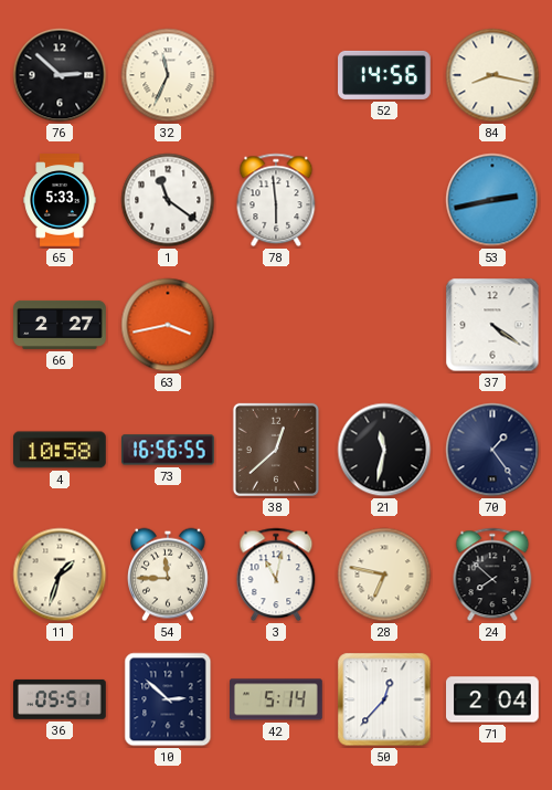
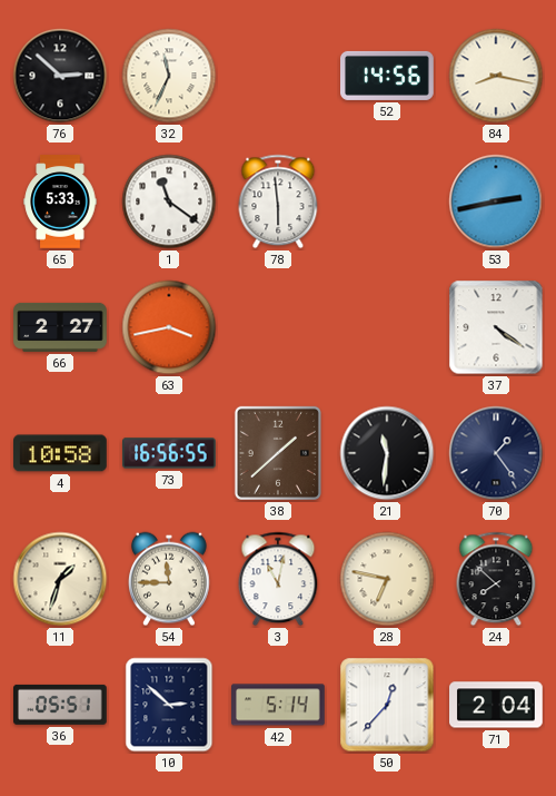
38: 12:38 -> 1:38
21: 11:32 -> 11:31
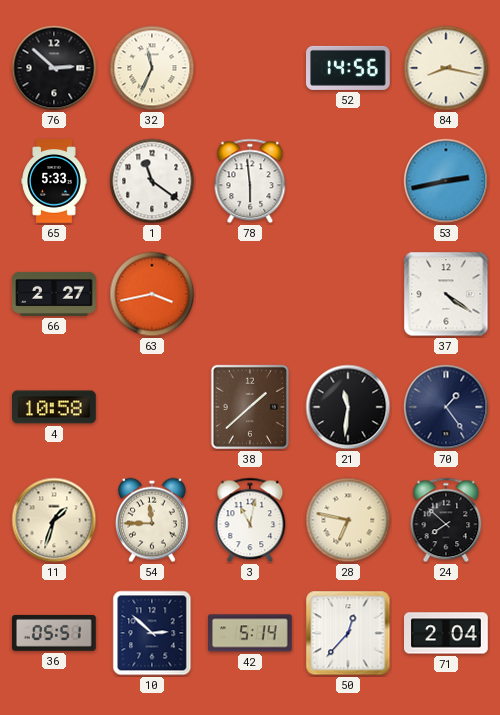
73: 16:56 -> none
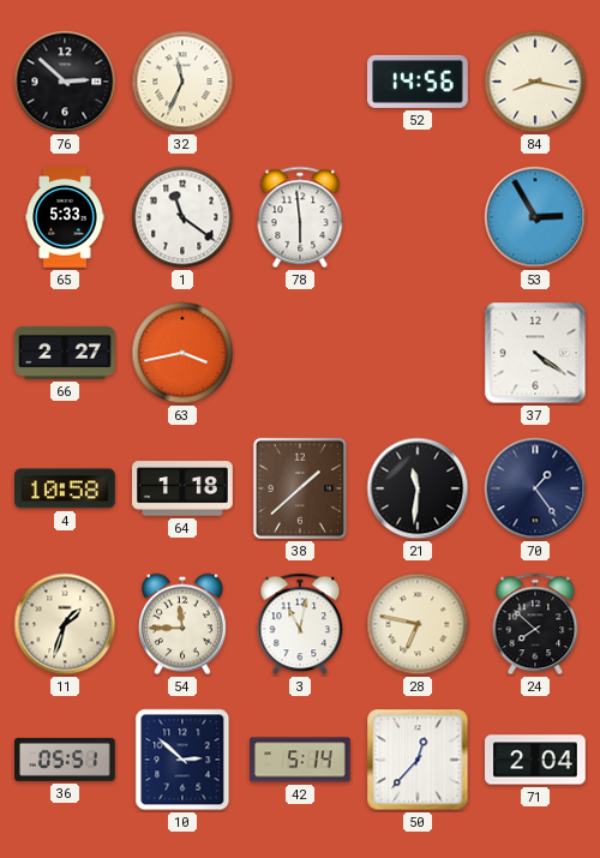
53: 2:43 -> 2:55
64: none -> 1:18
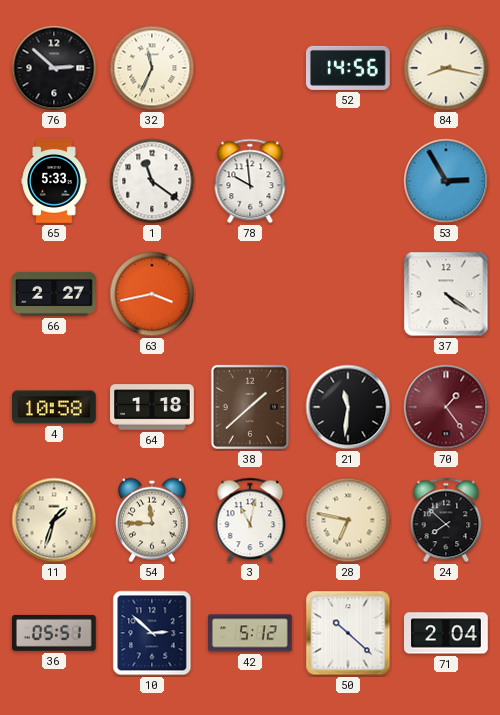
78: 5:59 -> 9:59
70 dial: navy -> burgundy
42: 5:14 -> 5:12
50: 12:37 -> 10:22
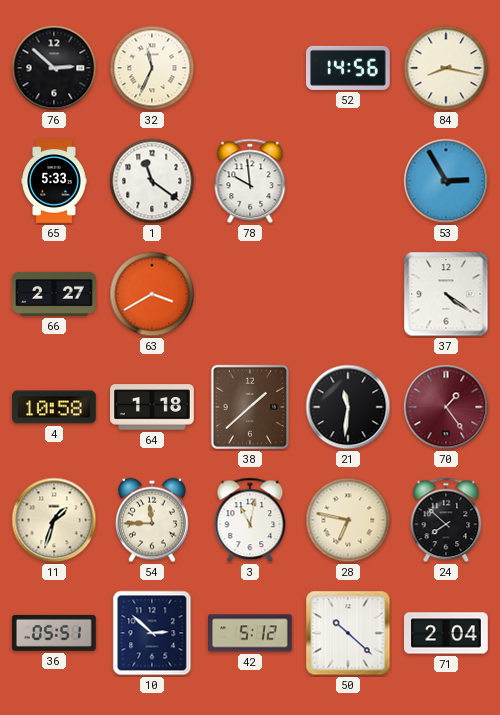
63: 3:43 -> 3:40
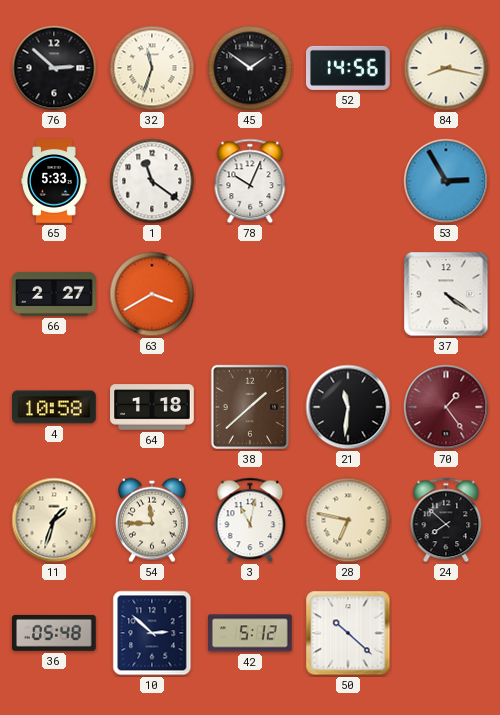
32: 11:34 -> 11:33
45: none -> 1:51
78: 9:59 -> 10:04
36: 05:51 -> 05:48
71: 2:04 -> none
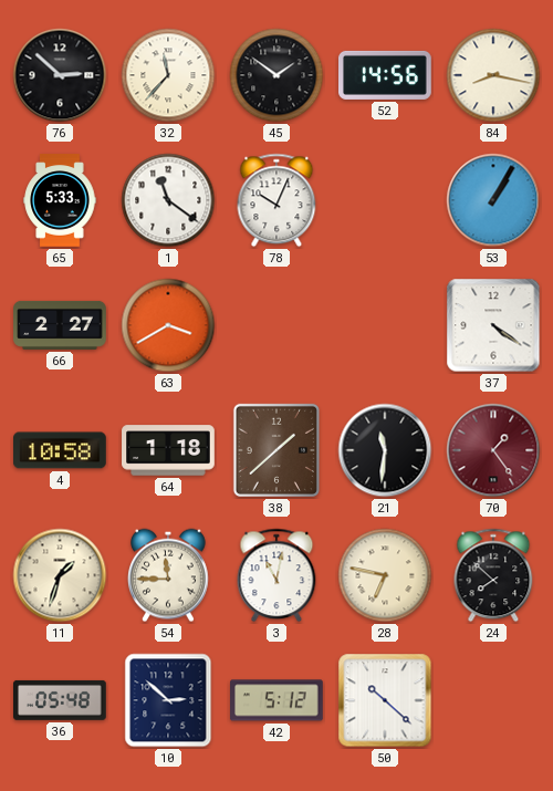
32: 11:33 -> 11:37
53: 2:55 -> 1:05
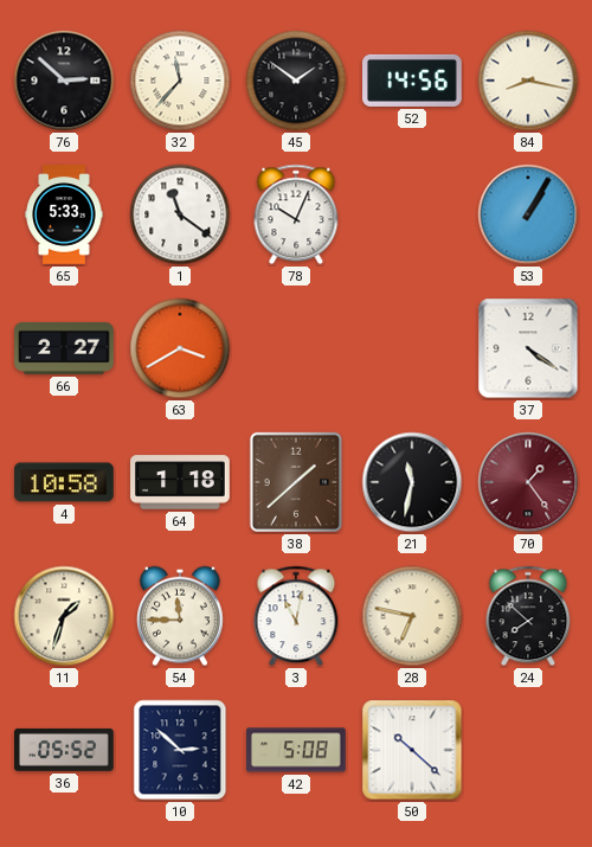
21: 11:31 -> 11:32
36: 05:48 -> 05:52
42: 5:12 -> 5:08
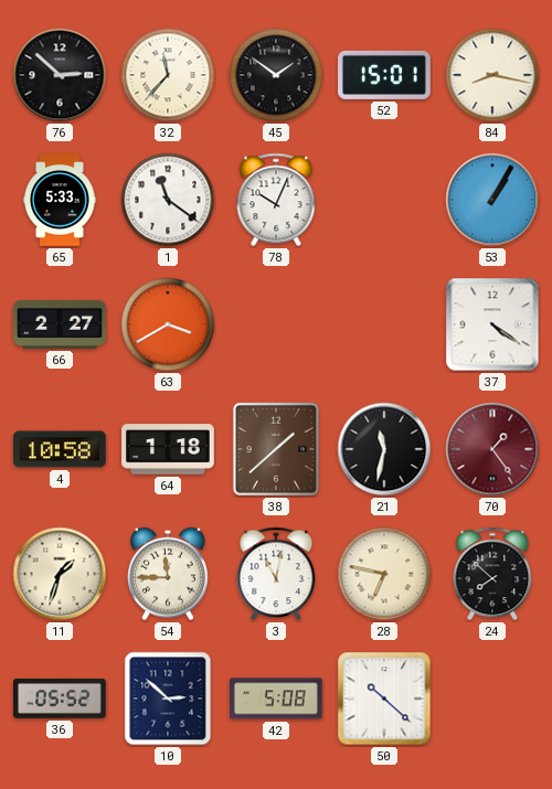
52: 14:56 -> 15:01
